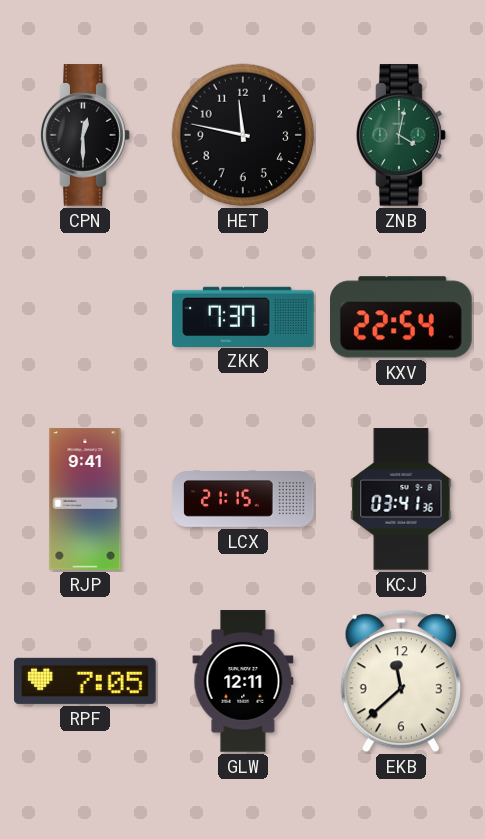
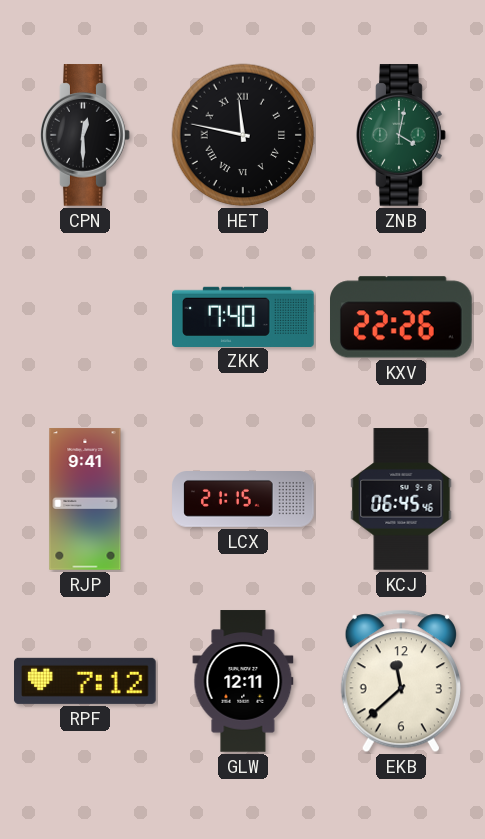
HET numerals: Arabic -> Roman
ZKK: 7:37 -> 7:40
KXV: 22:54 -> 22:26
KCJ: 03:41 -> 06:45
RPF: 7:05 -> 7:12
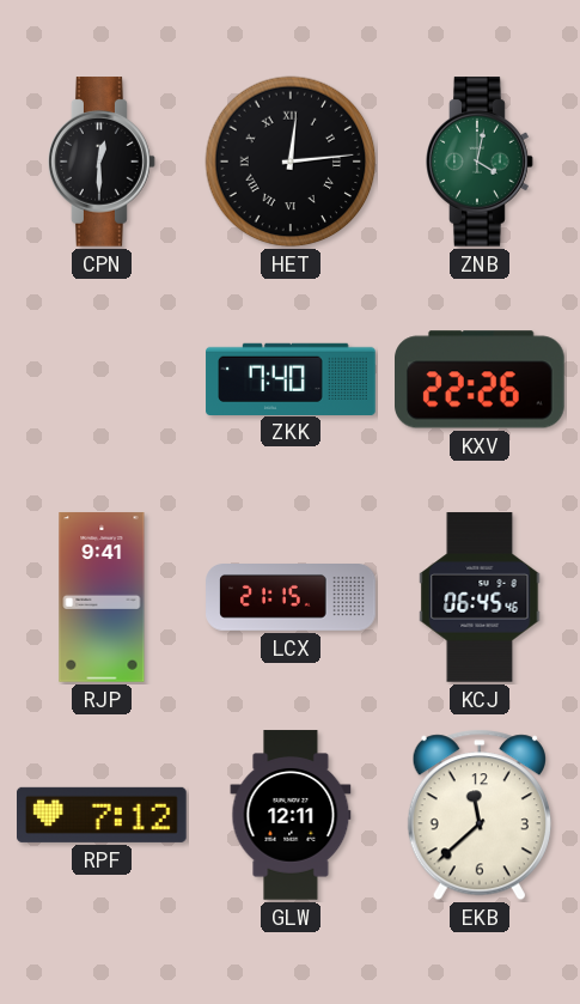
HET: 11:47 -> 12:14
